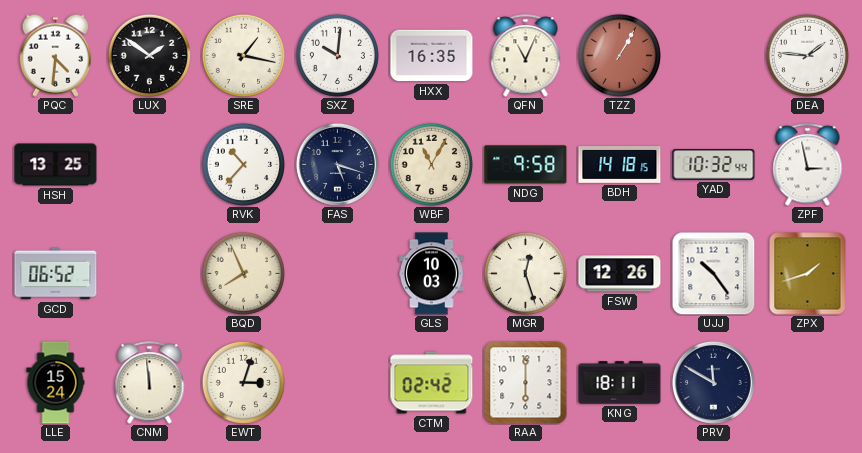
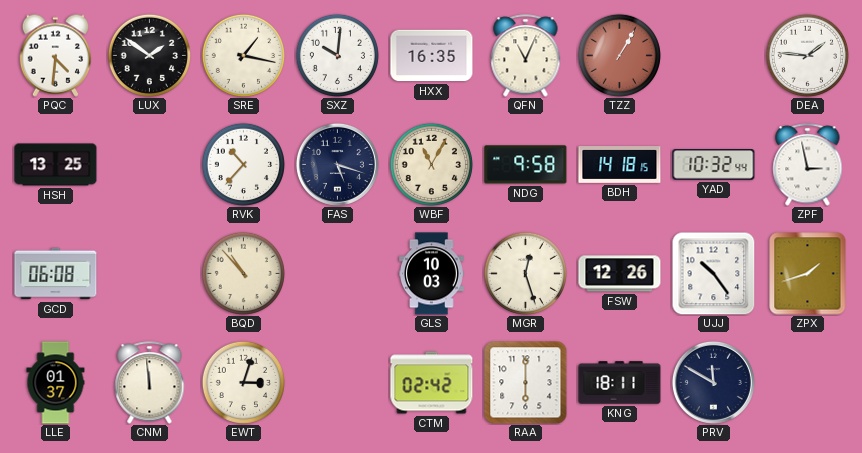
GCD: 06:52 -> 06:08
BQD: 7:56 -> 10:53
LLE: 15:24 -> 01:37
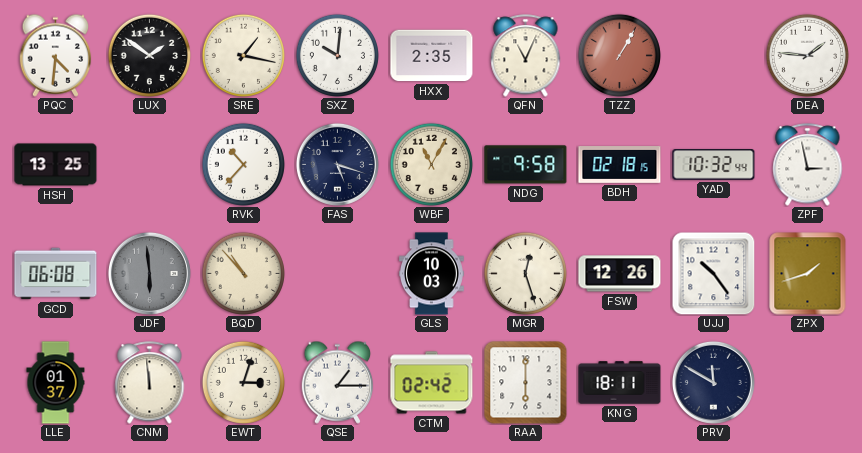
HXX: 16:35 -> 2:35
BDH: 14:18 -> 02:18
JDF: none -> 5:59
QSE: none -> 1:15
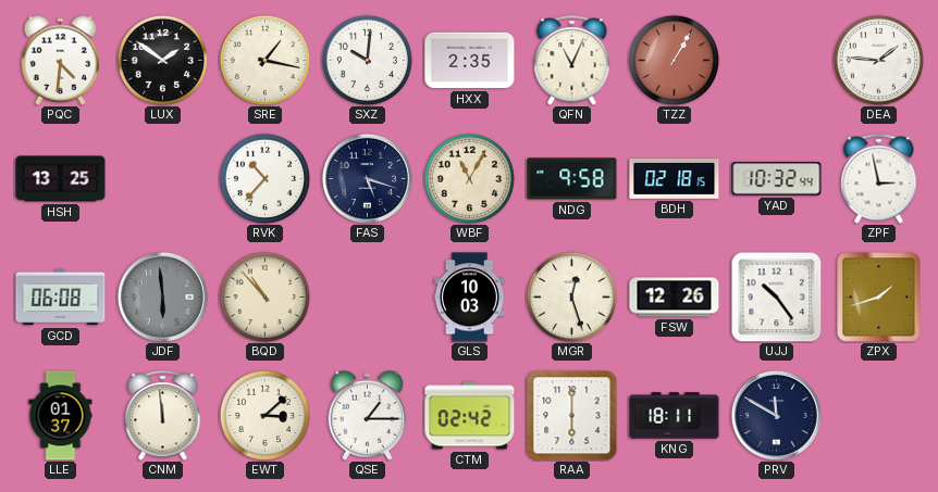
EWT: 3:03 -> 3:08
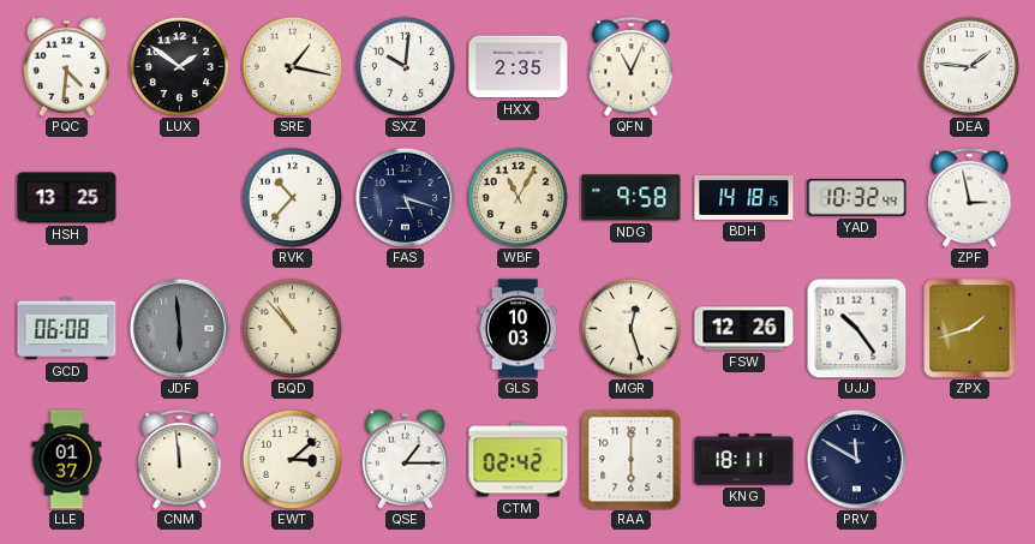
TZZ: 1:05 -> none
BDH: 02:18 -> 14:18
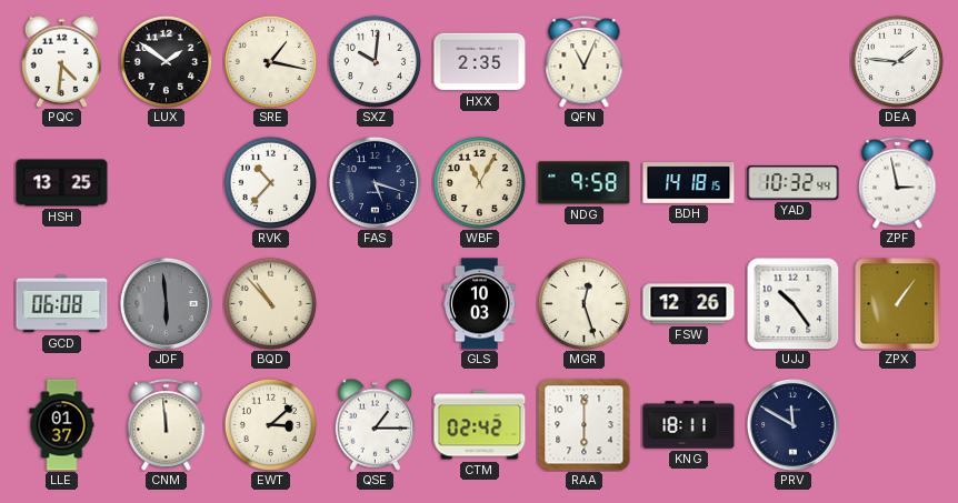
ZPX: 1:42 -> 1:06
